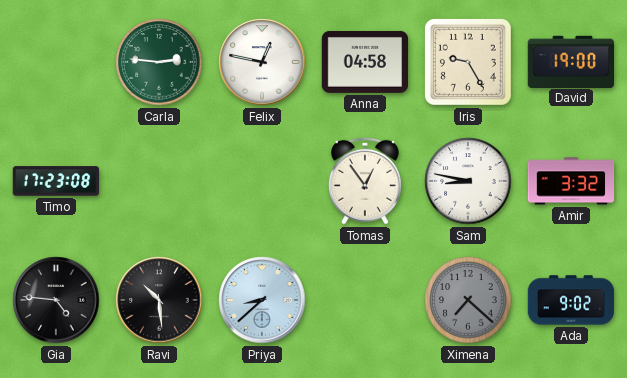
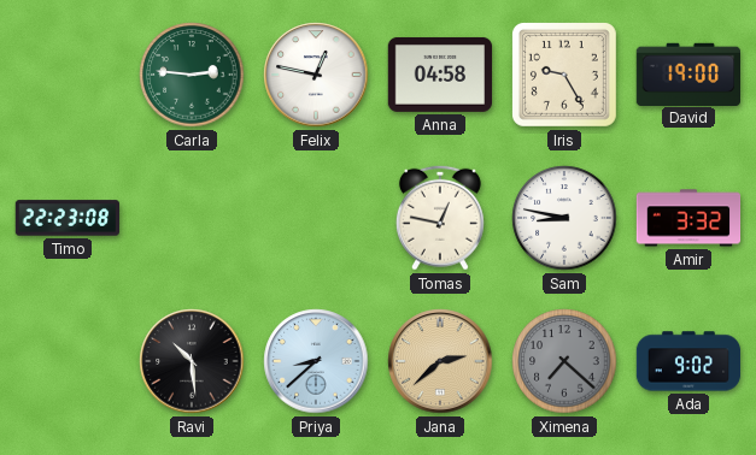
Timo: 17:23 -> 22:23
Tomas: 12:54 -> 12:47
Gia: 4:46 -> none
Jana: none -> 2:38
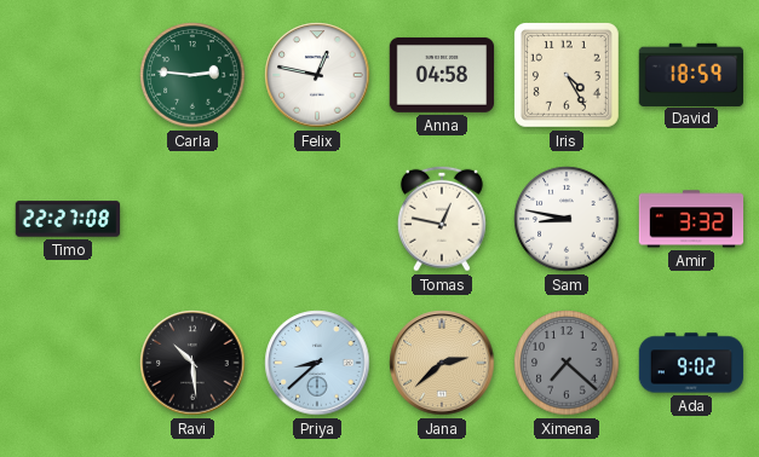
Iris: 9:25 -> 4:25
David: 19:00 -> 18:59
Timo: 22:23 -> 22:27
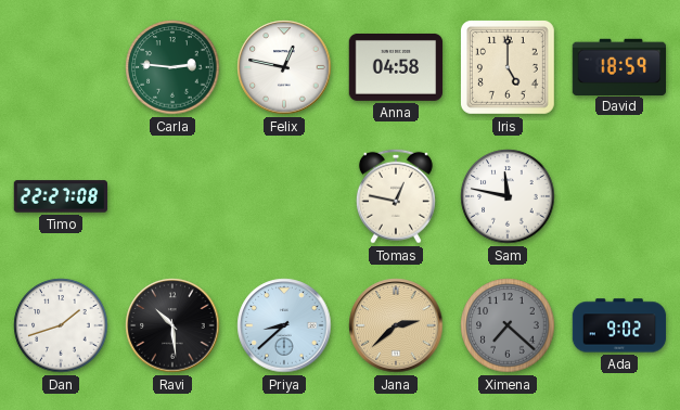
Iris: 4:25 -> 5:00
Sam: 8:47 -> 11:47
Amir: 3:32 -> none
Dan: none -> 1:42
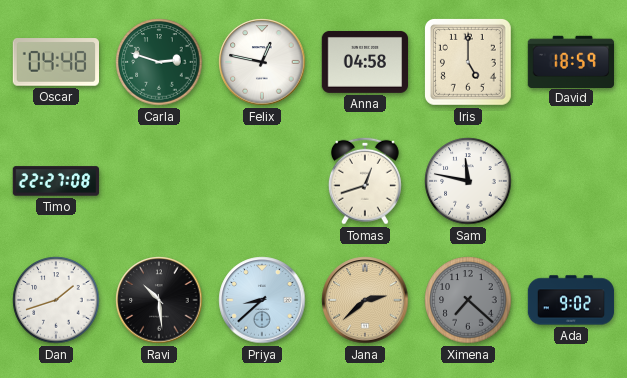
Oscar: none -> 04:48
Carla: 2:46 -> 2:48
Tomas: 12:47 -> 12:42
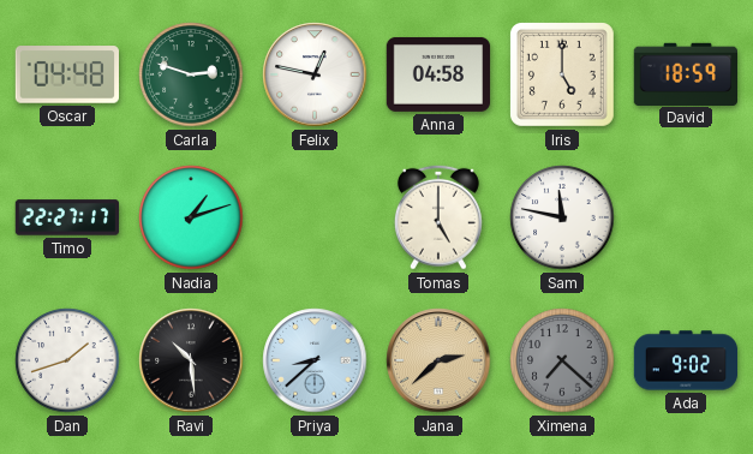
Timo: 22:27:08 -> 22:27:17
Nadia: none -> 1:12
Tomas: 12:42 -> 5:00
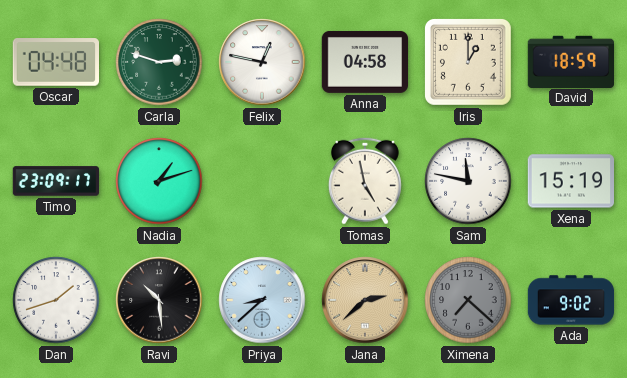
Iris: 5:00 -> 1:00
Timo: 22:27 -> 23:09
Tomas: 5:00 -> 4:58
Xena: none -> 15:19
